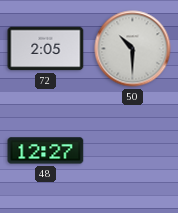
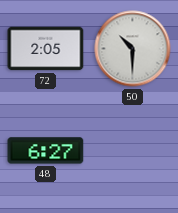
48: 12:27 -> 6:27
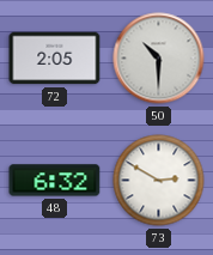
48: 6:27 -> 6:32
73: none -> 2:50
